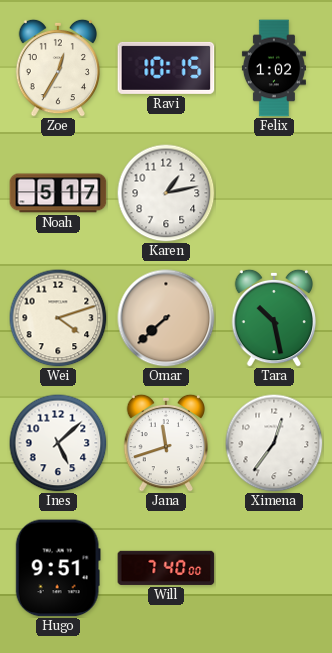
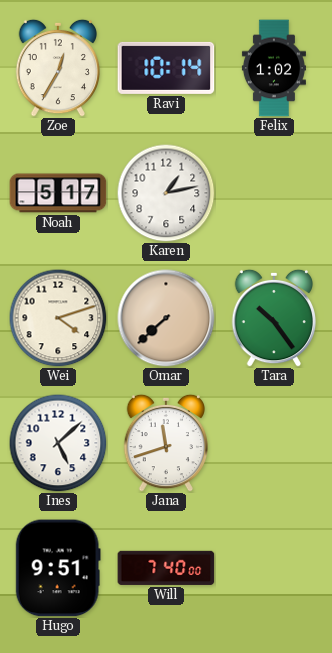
Ravi: 10:15 -> 10:14
Tara: 10:28 -> 10:24
Ximena: 12:36 -> none
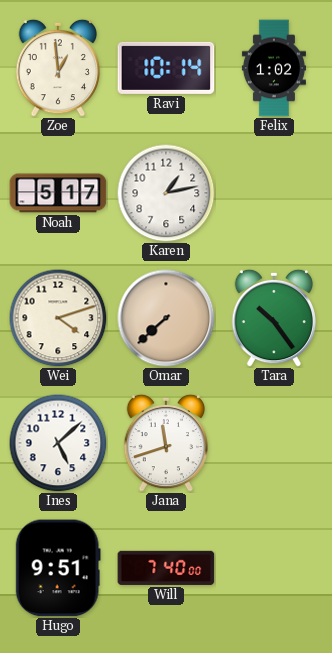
Zoe: 12:35 -> 12:59
